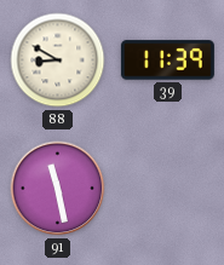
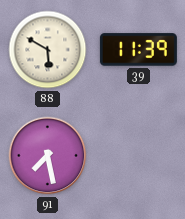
88: 8:50 -> 5:50
91: 11:28 -> 7:28
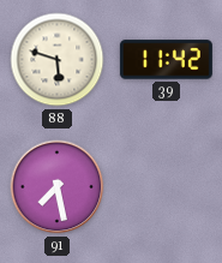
88: 5:50 -> 5:48
39: 11:39 -> 11:42
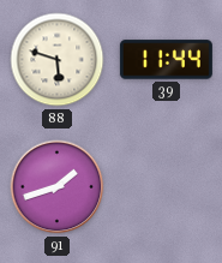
39: 11:42 -> 11:44
91: 7:28 -> 1:42
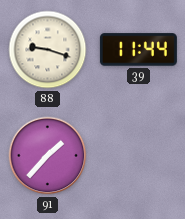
88: 5:48 -> 9:18
91: 1:42 -> 1:37
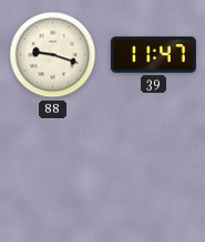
39: 11:44 -> 11:47
91: 1:37 -> none
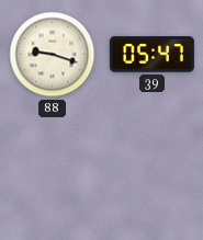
39: 11:47 -> 05:47
